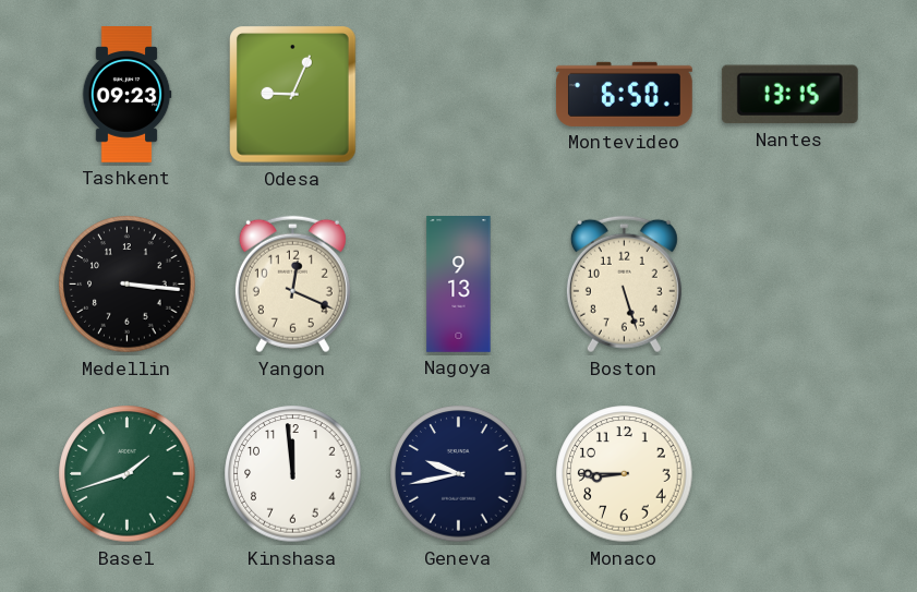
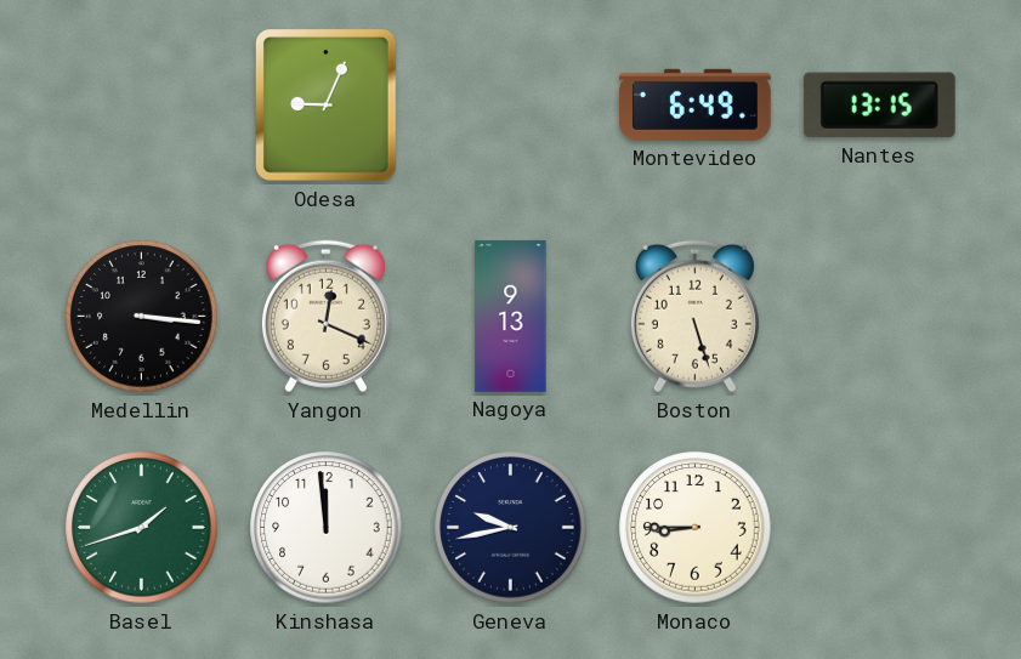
Tashkent: 09:23 -> none
Montevideo: 6:50 -> 6:49
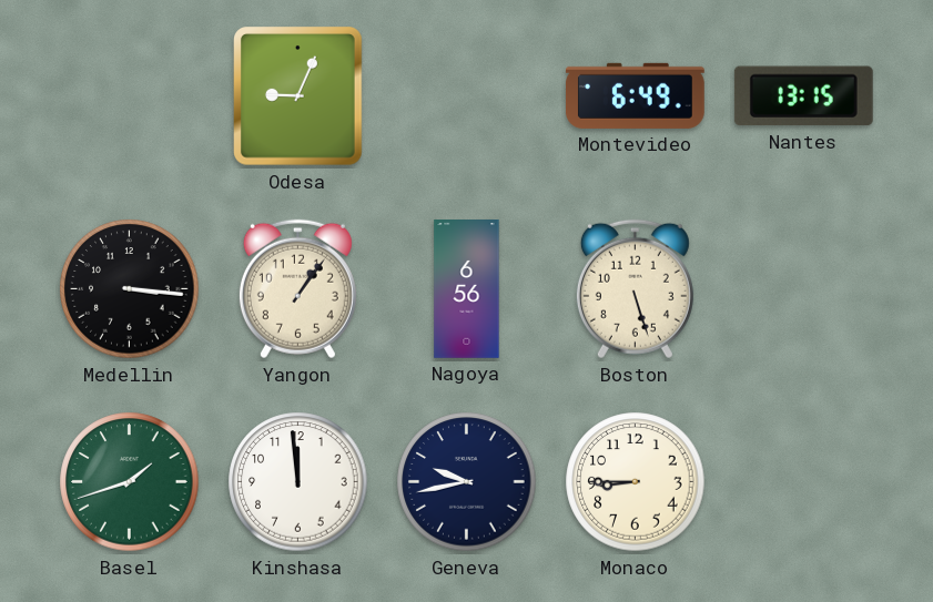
Yangon: 12:19 -> 1:06
Nagoya: 9:13 -> 6:56
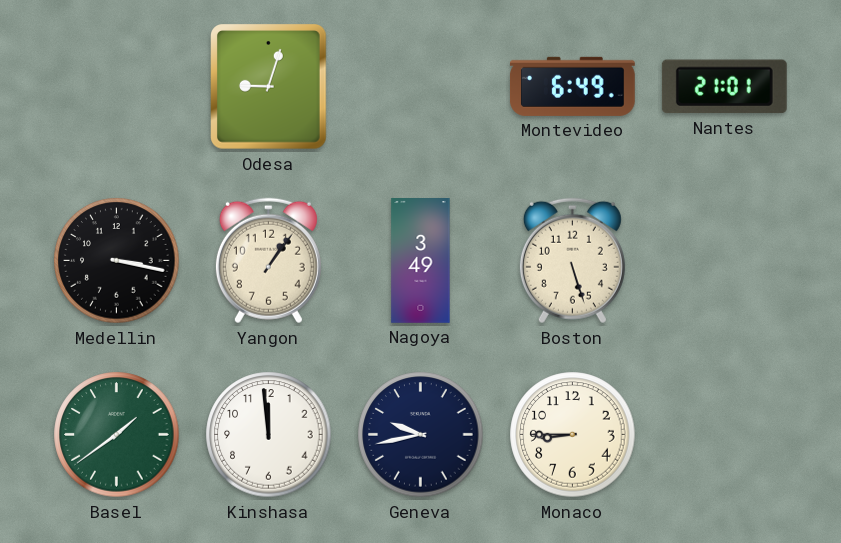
Odesa: 9:04 -> 9:03
Nantes: 13:15 -> 21:01
Medellin: 3:16 -> 3:17
Nagoya: 6:56 -> 3:49
Basel: 1:42 -> 1:39
